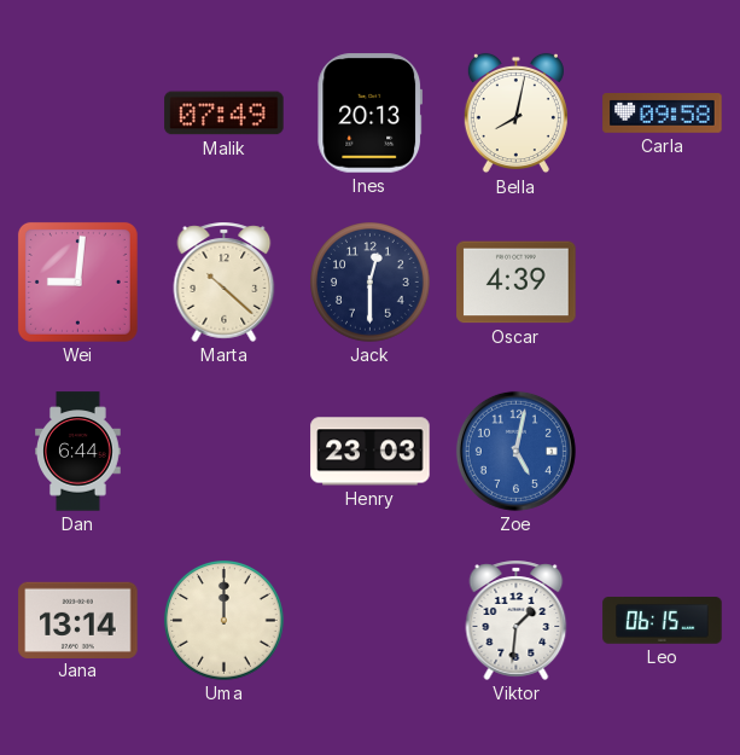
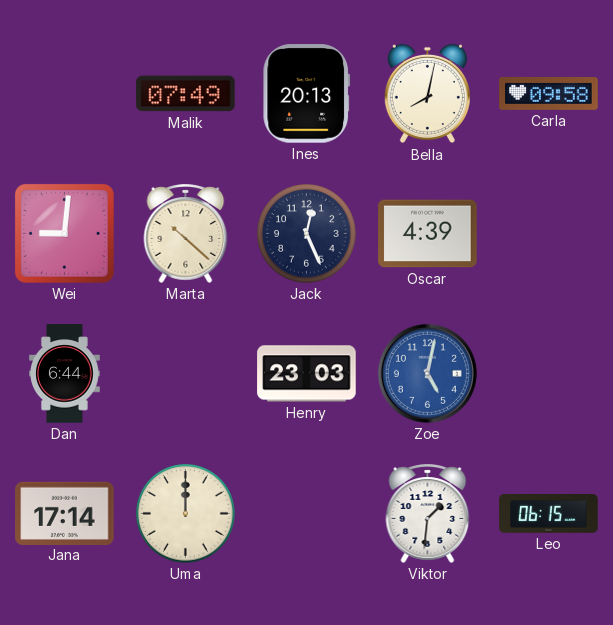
Jack: 12:30 -> 12:26
Jana: 13:14 -> 17:14
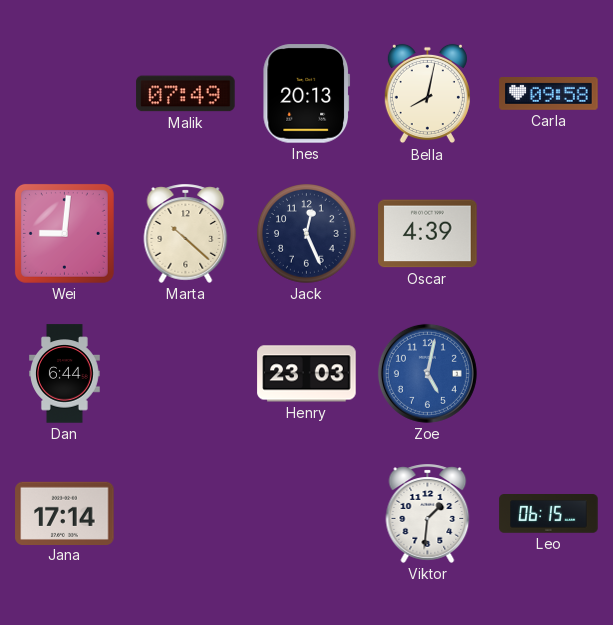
Uma: 12:00 -> none
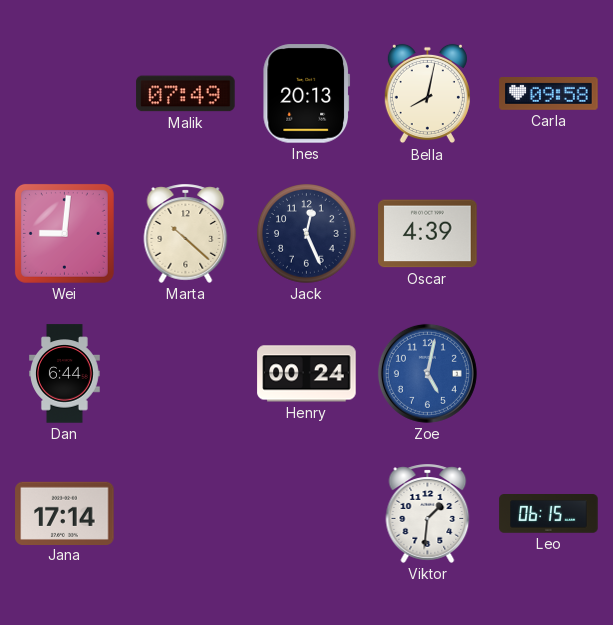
Henry: 23:03 -> 00:24
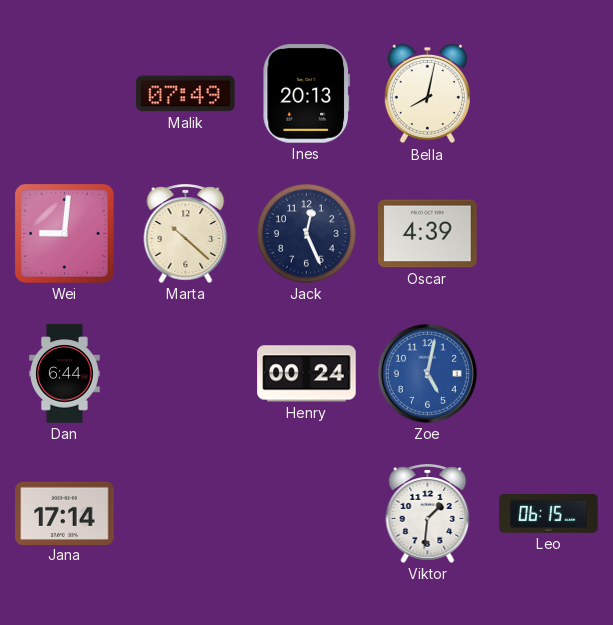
Carla: 09:58 -> none
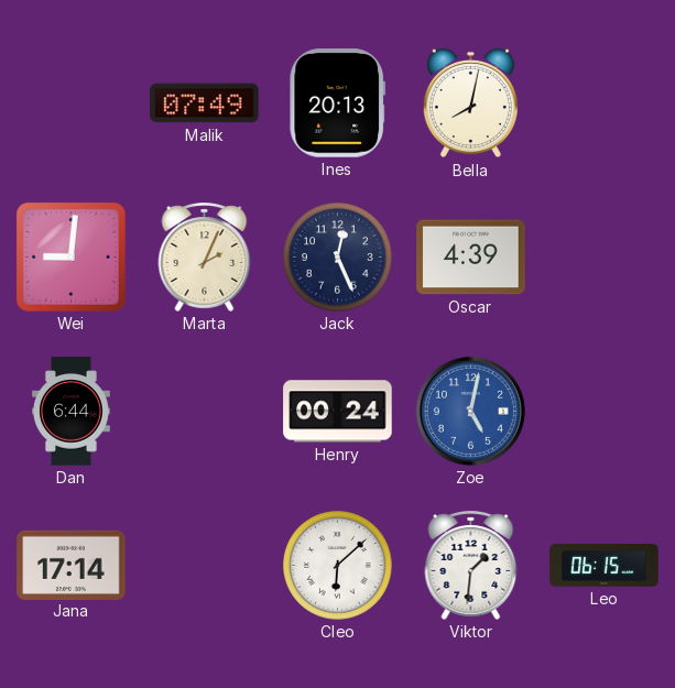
Marta: 10:22 -> 2:04
Cleo: none -> 6:08
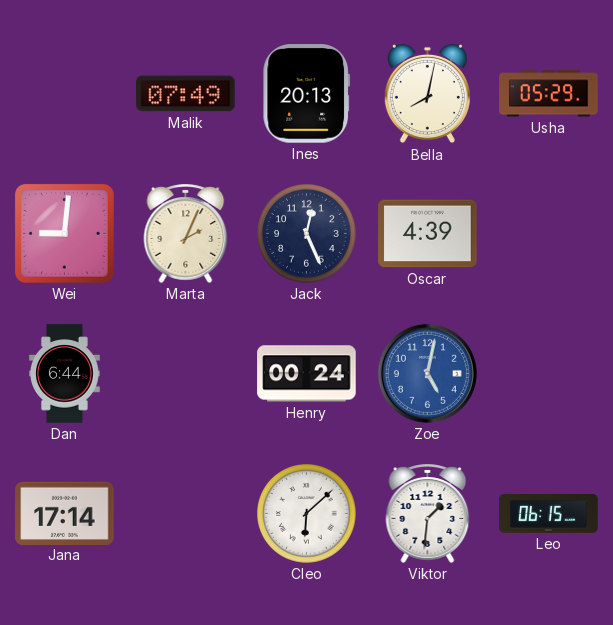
Usha: none -> 05:29
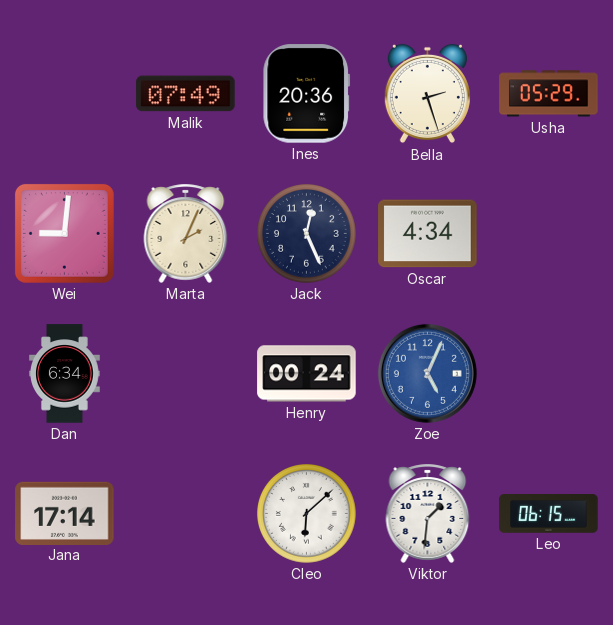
Ines: 20:13 -> 20:36
Bella: 8:02 -> 2:27
Oscar: 4:39 -> 4:34
Dan: 6:44 -> 6:34
Zoe: 5:02 -> 5:04
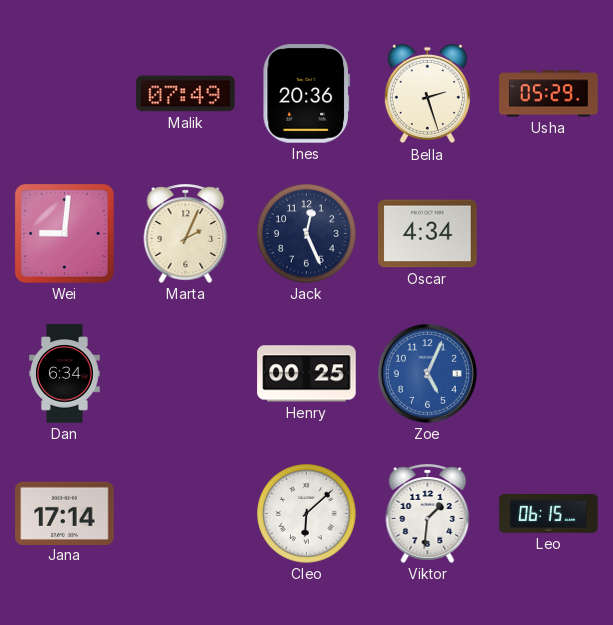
Henry: 00:24 -> 00:25
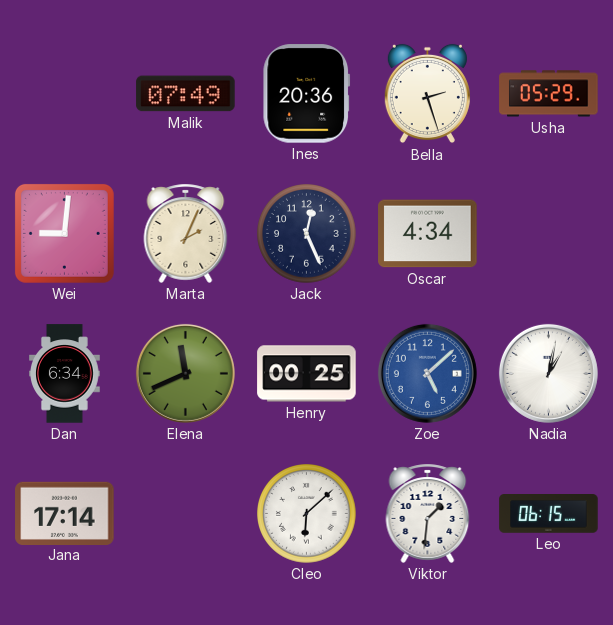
Elena: none -> 11:41
Zoe: 5:04 -> 5:08
Nadia: none -> 1:02
